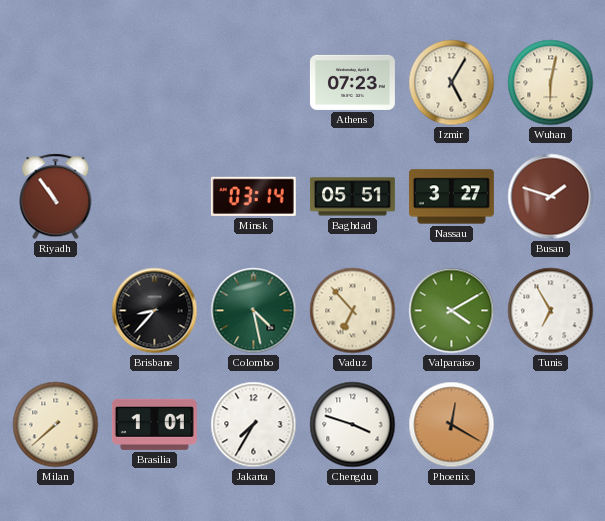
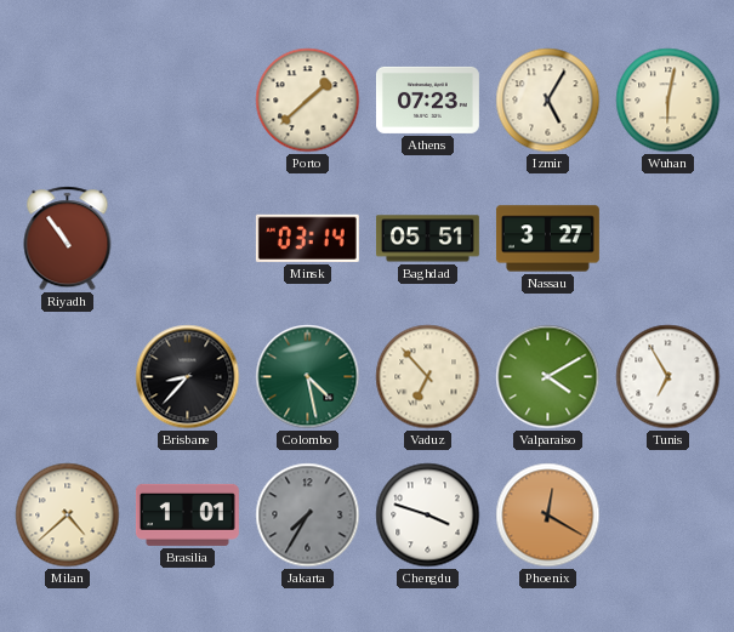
Porto: none -> 1:38
Busan: 1:48 -> none
Milan: 7:38 -> 4:38
Jakarta dial: white -> grey
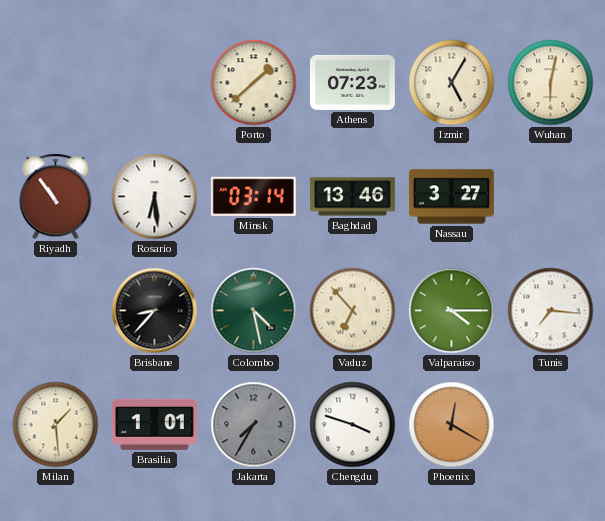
Rosario: none -> 6:29
Baghdad: 05:51 -> 13:46
Valparaiso: 4:10 -> 4:15
Tunis: 6:55 -> 7:16
Milan: 4:38 -> 1:29
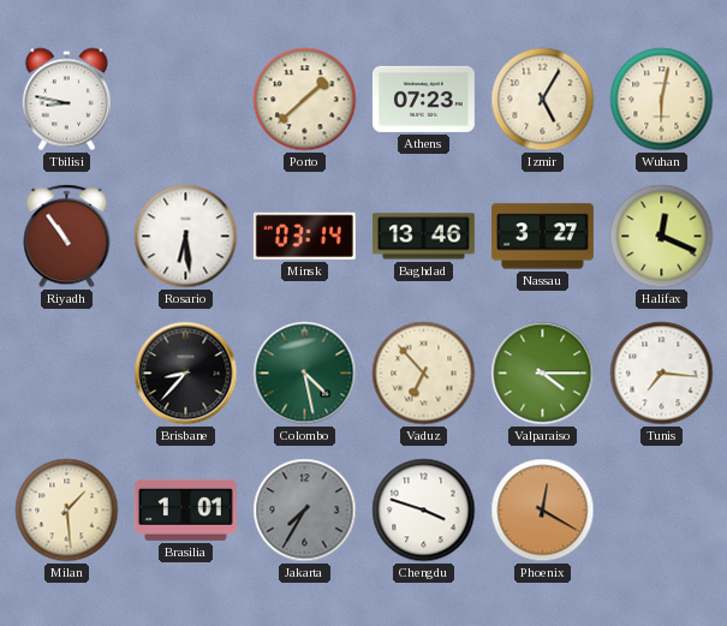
Tbilisi: none -> 8:47
Halifax: none -> 12:19
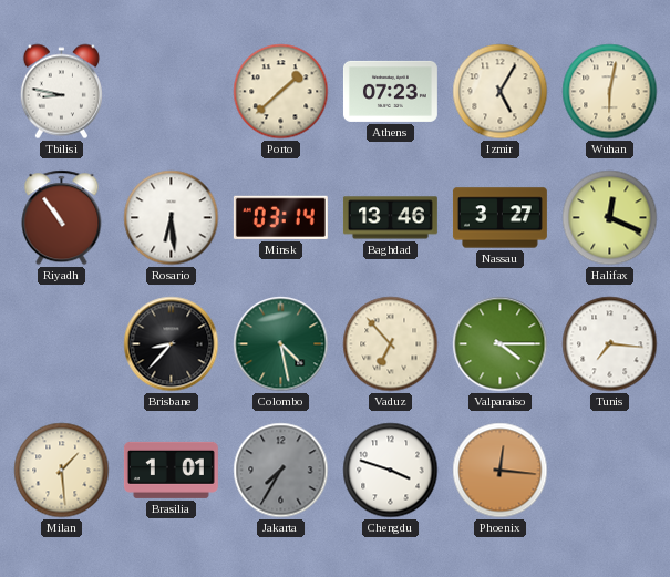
Phoenix: 12:20 -> 12:16
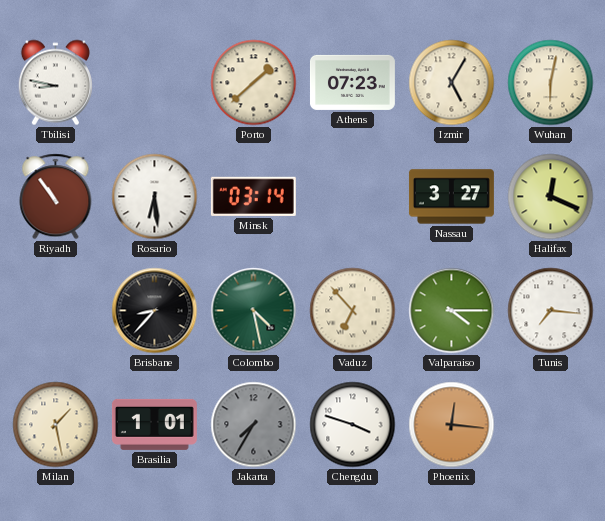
Baghdad: 13:46 -> none
Milan: 1:29 -> 1:28
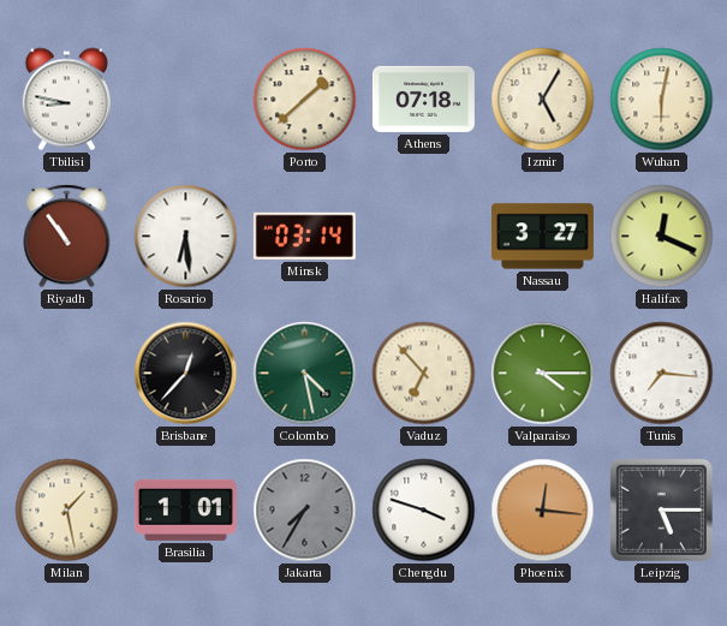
Athens: 07:23 -> 07:18
Brisbane: 8:37 -> 12:37
Leipzig: none -> 5:15
